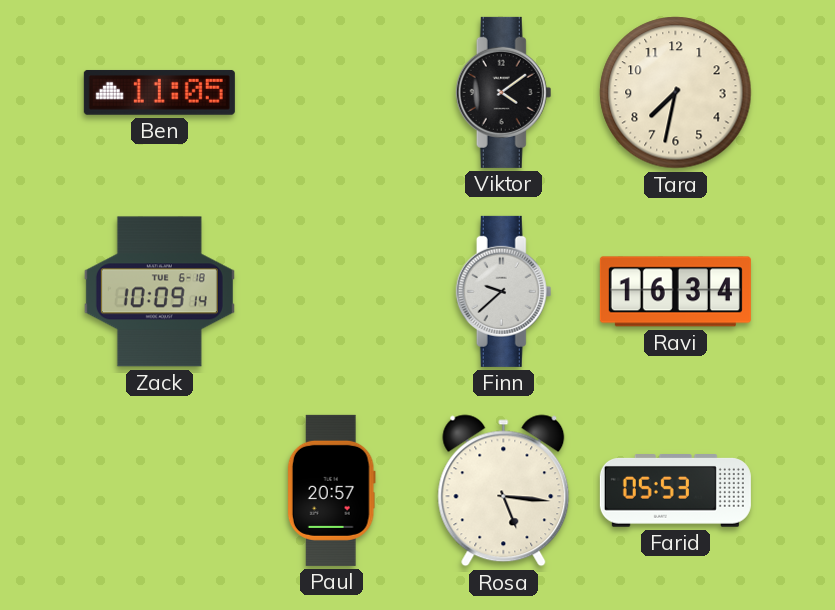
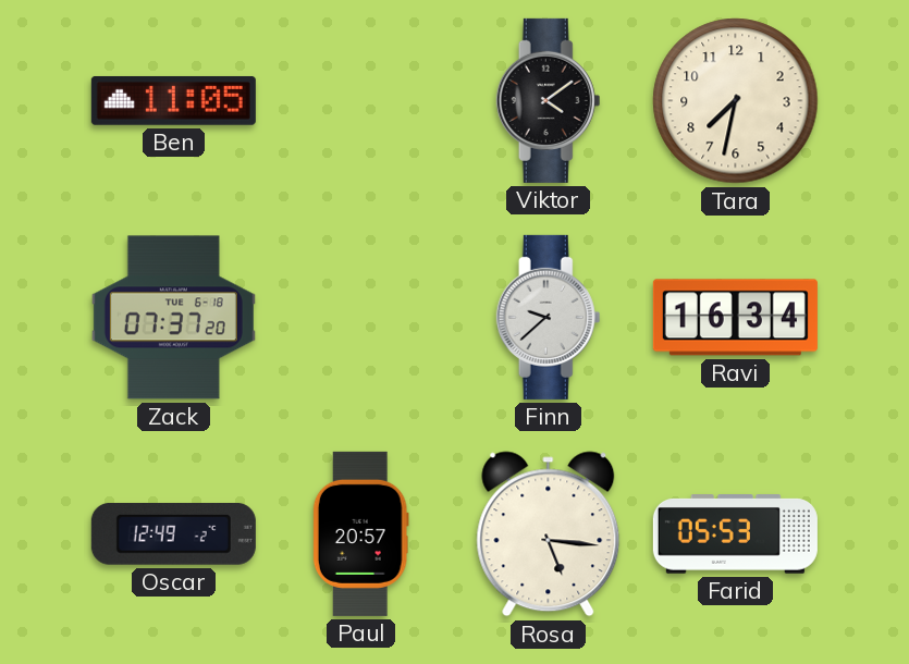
Zack: 10:09 -> 07:37
Oscar: none -> 12:49
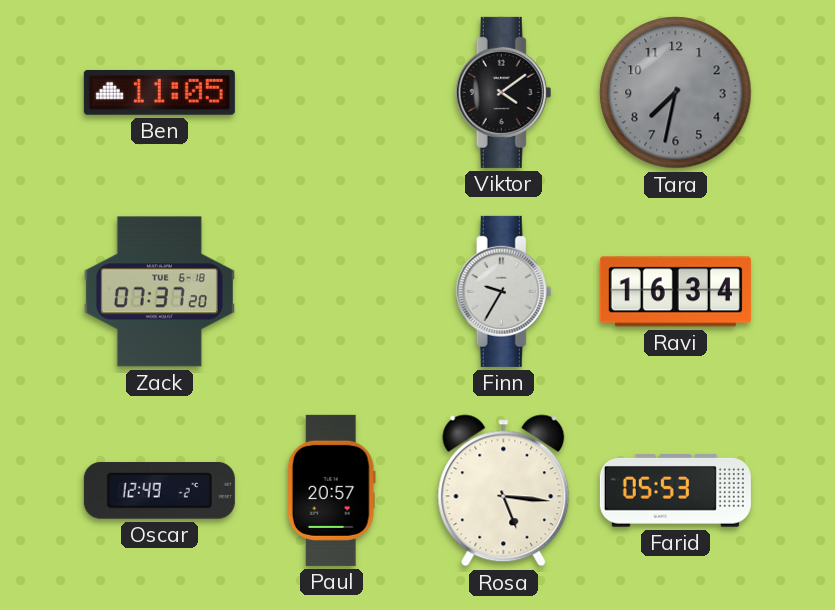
Tara dial: cream -> grey
Finn: 9:38 -> 9:35
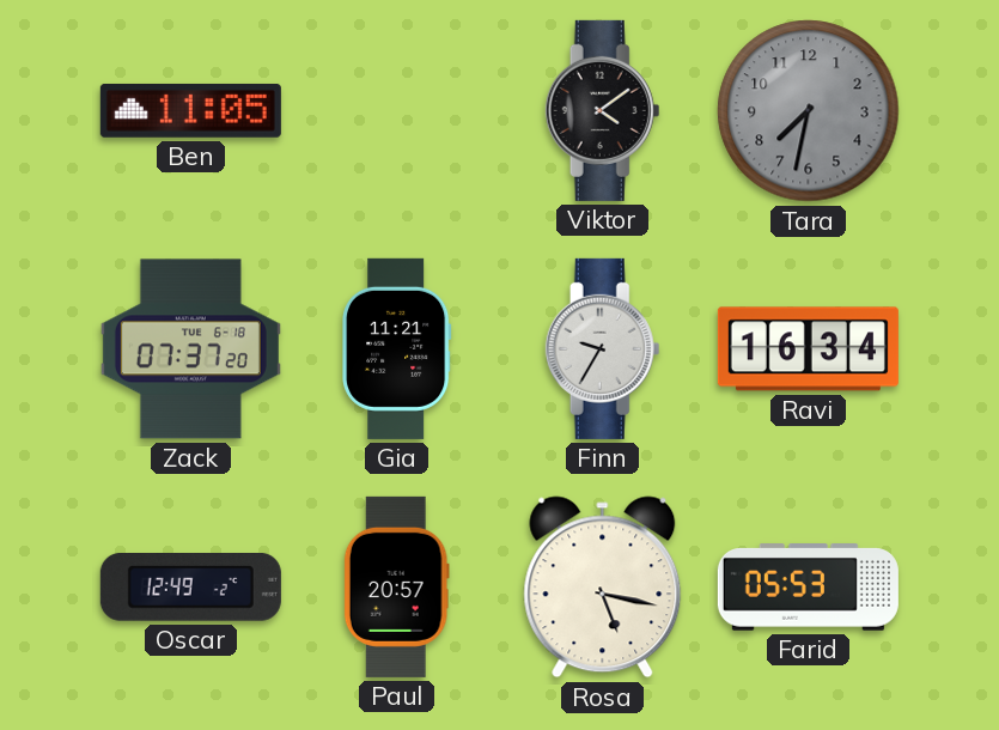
Gia: none -> 11:21
Rosa: 5:16 -> 5:17
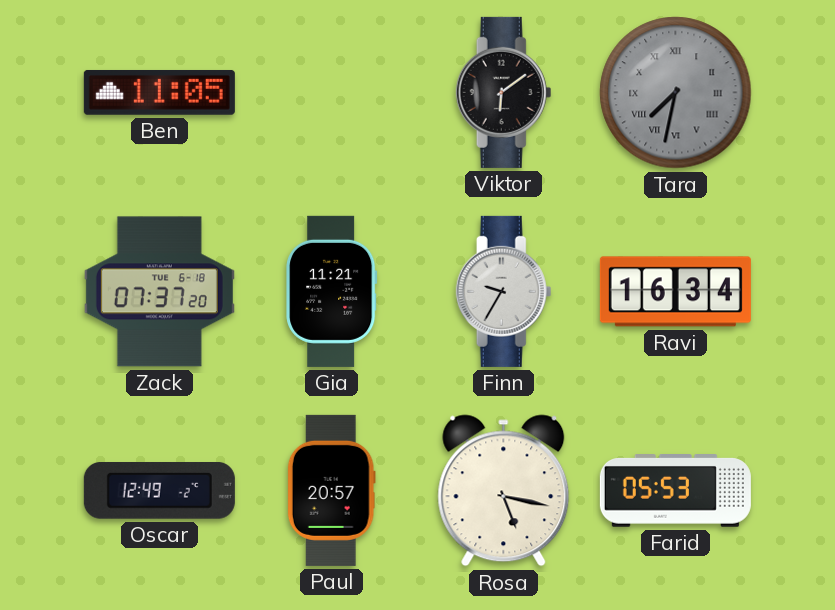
Viktor: 4:09 -> 6:09
Tara numerals: Arabic -> Roman
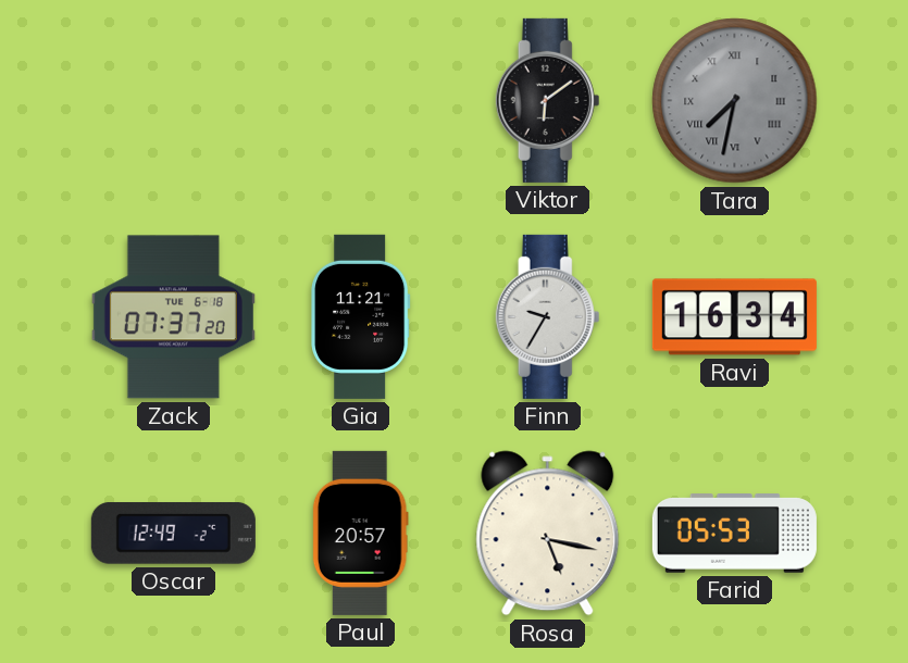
Ben: 11:05 -> none
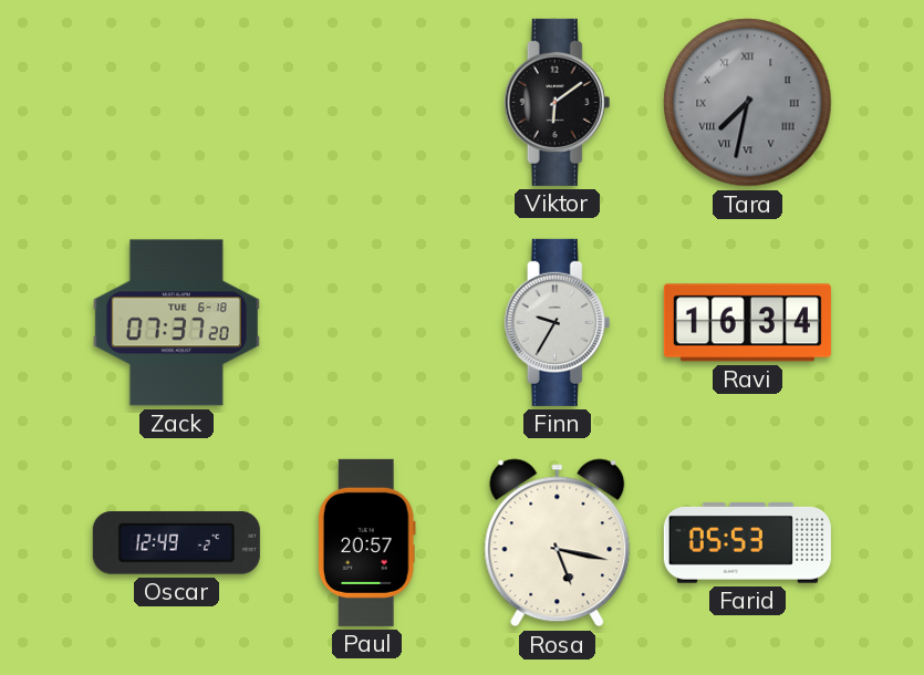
Gia: 11:21 -> none
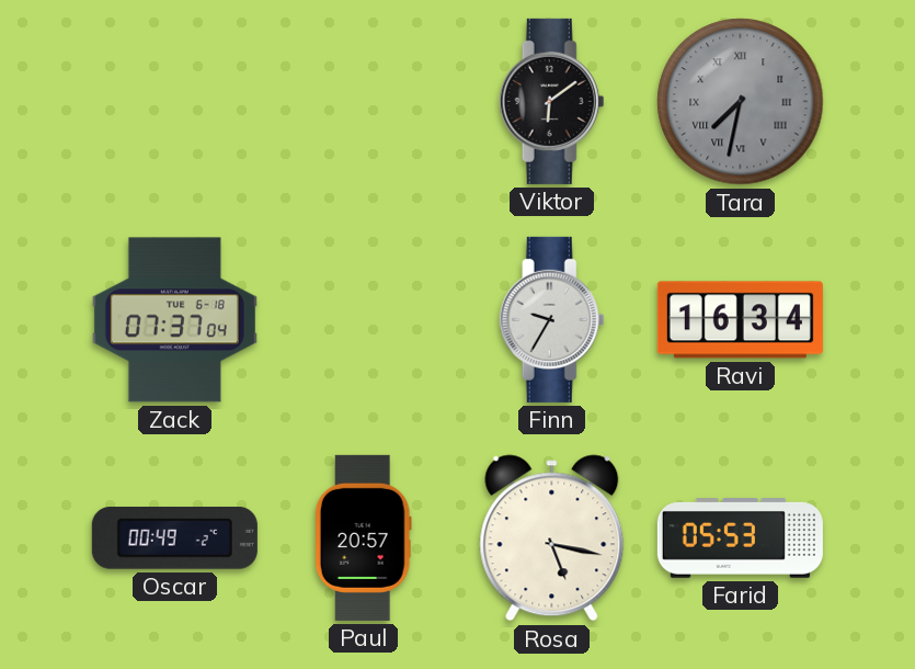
Zack: 07:37:20 -> 07:37:04
Oscar: 12:49 -> 00:49
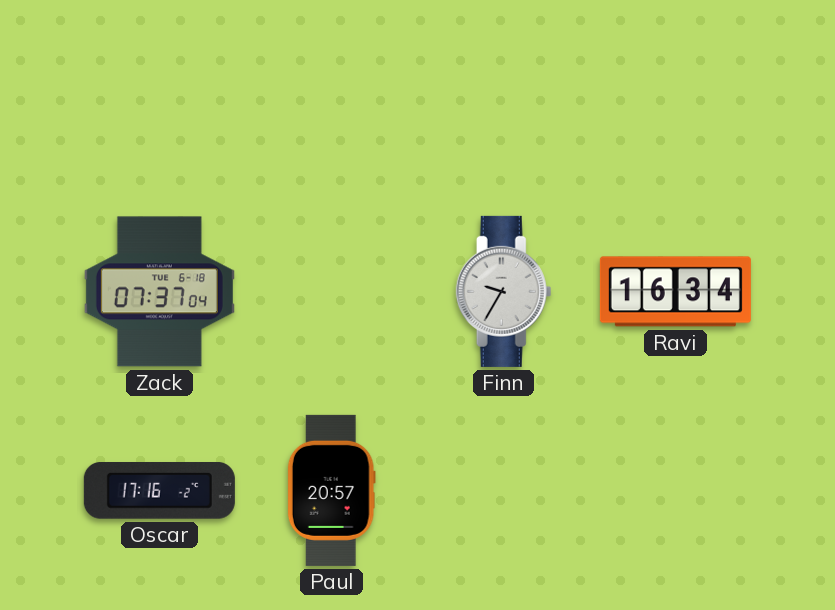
Viktor: 6:09 -> none
Tara: 7:32 -> none
Oscar: 00:49 -> 17:16
Rosa: 5:17 -> none
Farid: 05:53 -> none
